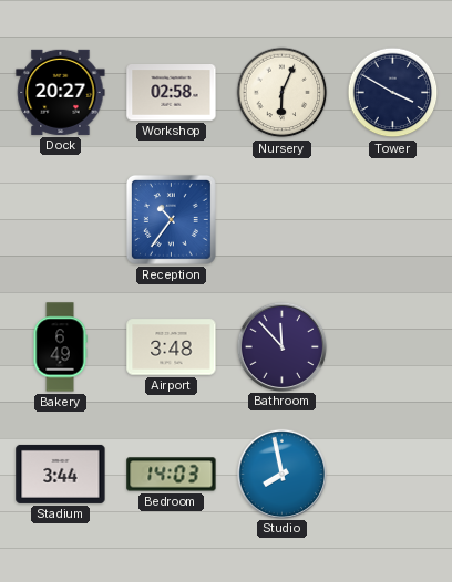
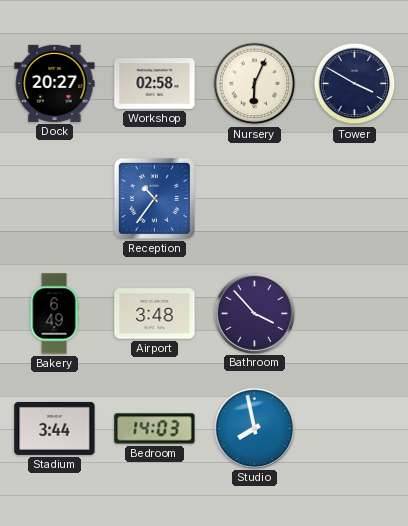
Bathroom: 11:53 -> 3:53
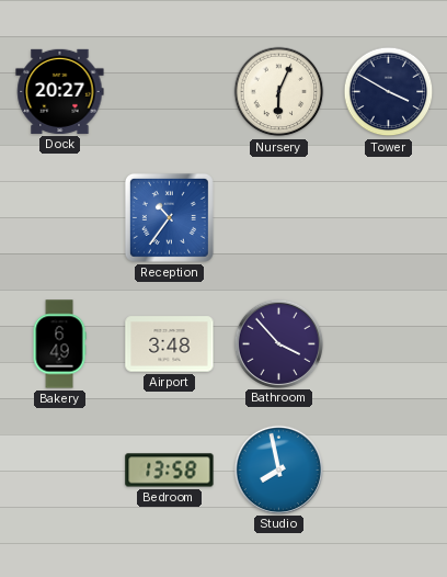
Workshop: 02:58 -> none
Stadium: 3:44 -> none
Bedroom: 14:03 -> 13:58
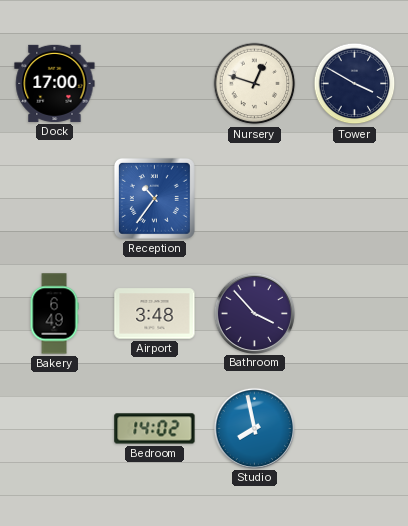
Dock: 20:27 -> 17:00
Nursery: 6:04 -> 12:48
Bedroom: 13:58 -> 14:02
